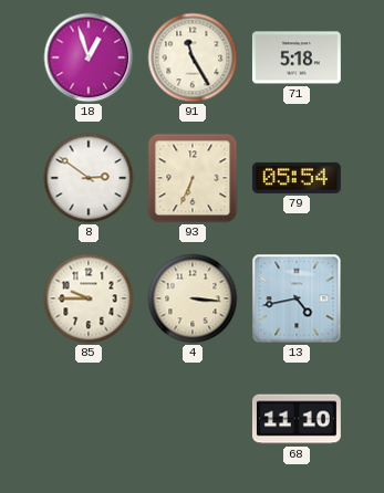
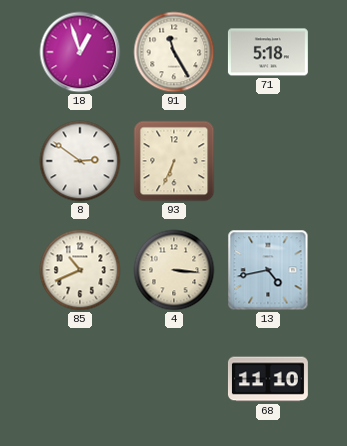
79: 05:54 -> none
85: 9:45 -> 10:41
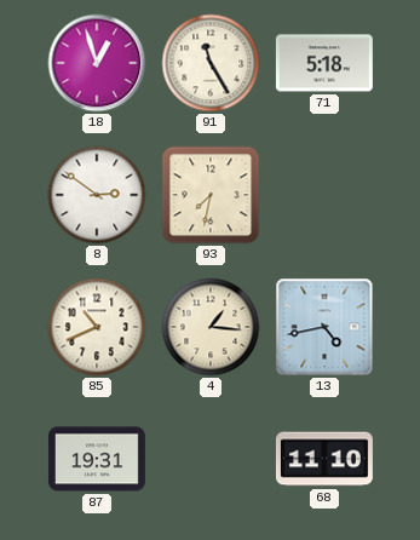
93: 6:34 -> 7:32
4: 3:16 -> 1:16
87: none -> 19:31
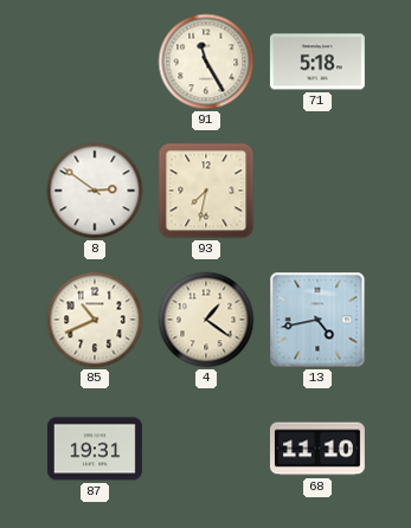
18: 12:57 -> none
4: 1:16 -> 1:21
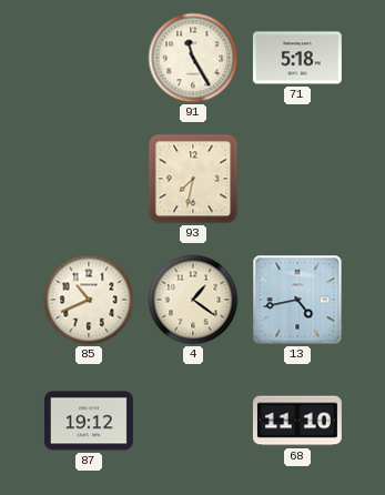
8: 2:51 -> none
87: 19:31 -> 19:12
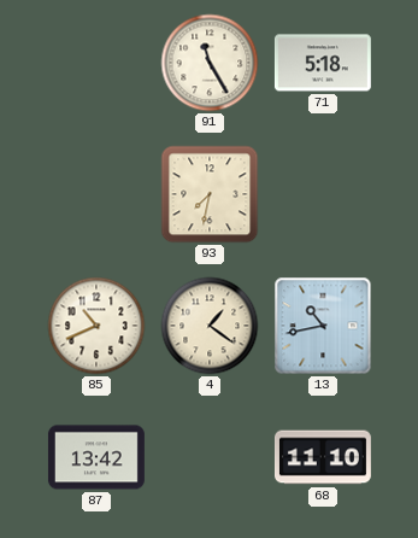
13: 4:43 -> 10:43
87: 19:12 -> 13:42
